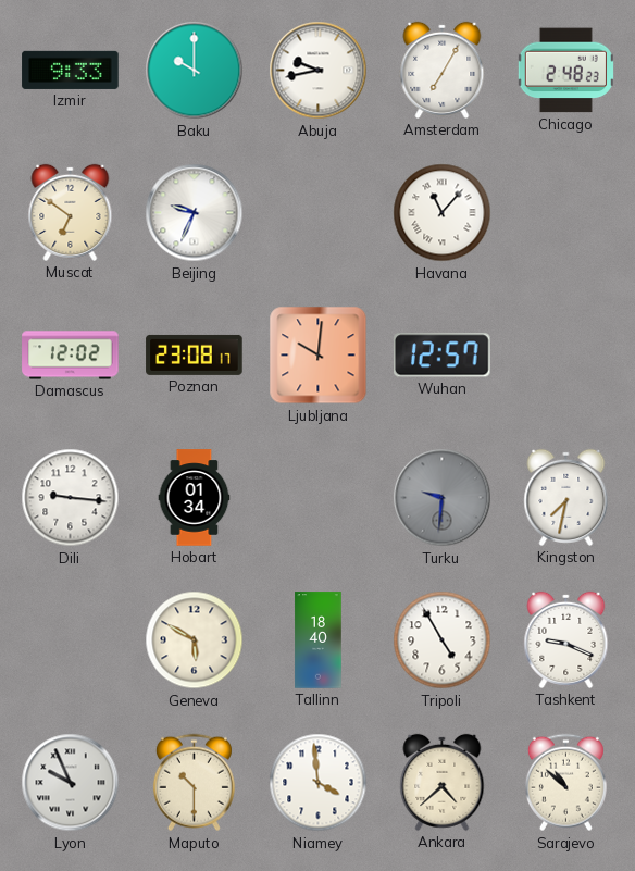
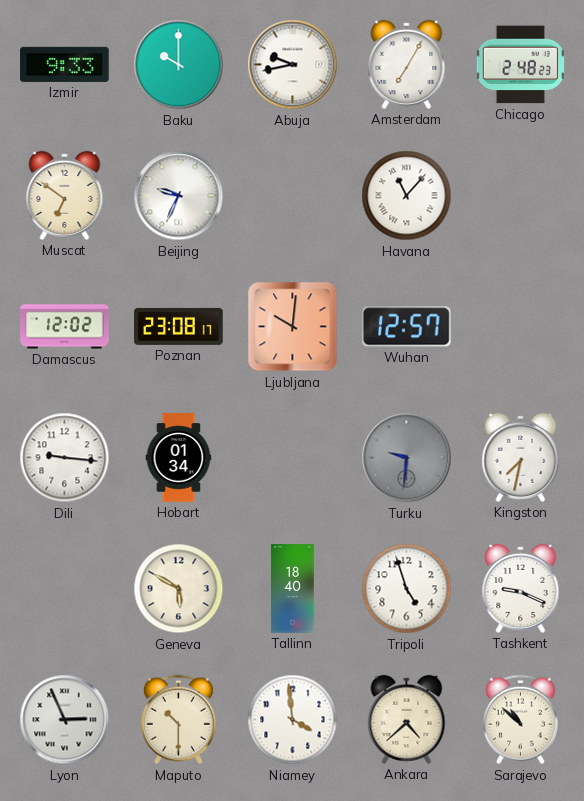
Tripoli: 4:55 -> 4:57
Lyon: 9:56 -> 2:56
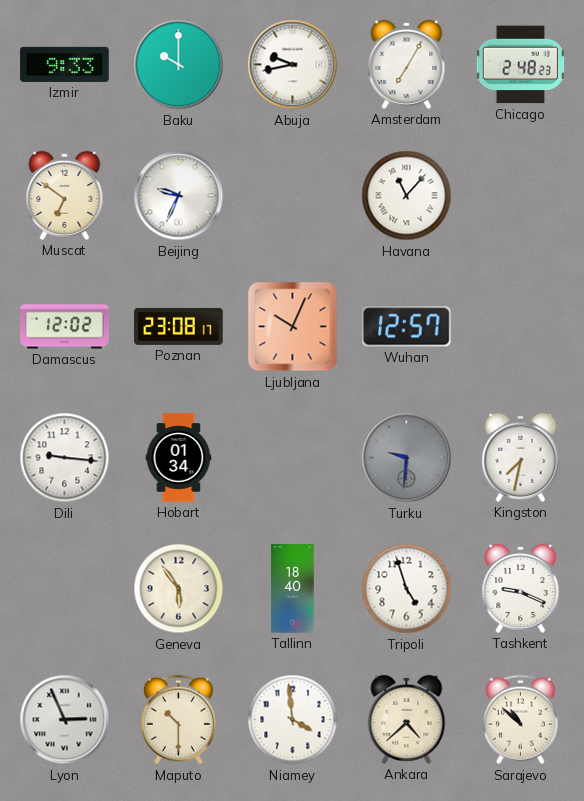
Ljubljana: 10:01 -> 10:04
Geneva: 5:50 -> 5:54
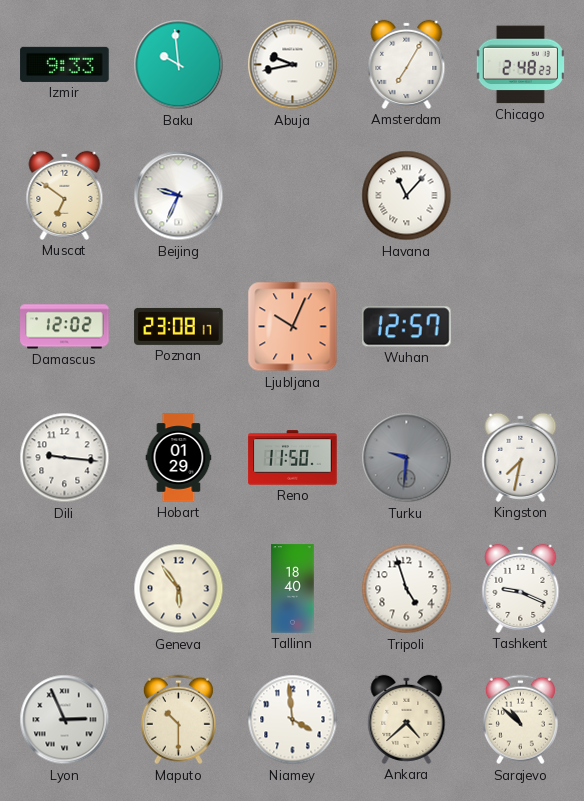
Baku: 10:00 -> 9:59
Hobart: 01:34 -> 01:29
Reno: none -> 11:50
